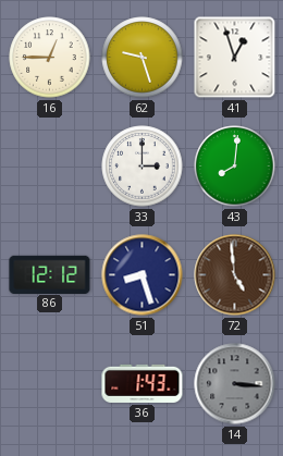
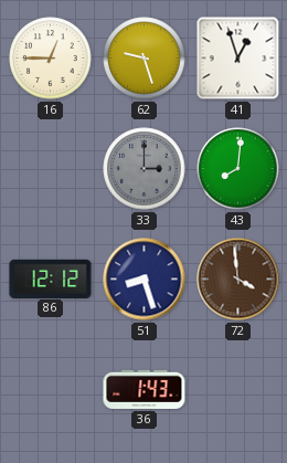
33 dial: white -> grey
72: 4:59 -> 3:59
14: 3:16 -> none
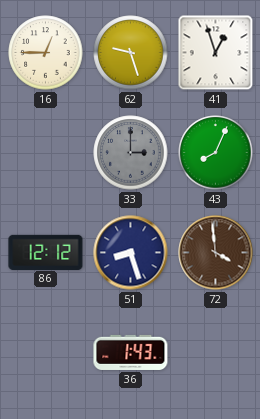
43: 8:01 -> 8:04
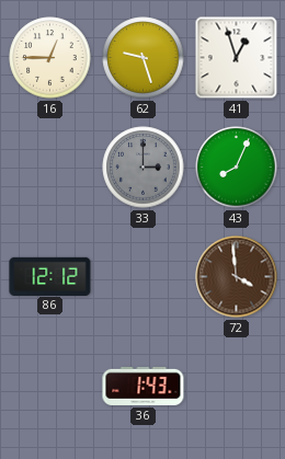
51: 8:27 -> none
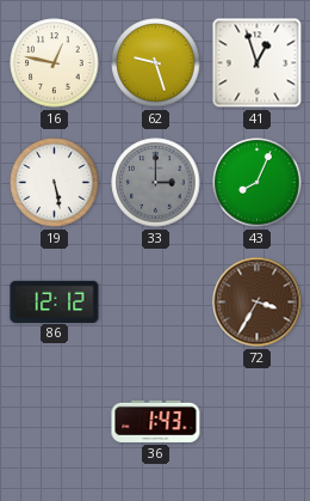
16: 12:45 -> 12:47
19: none -> 5:28
72: 3:59 -> 3:35
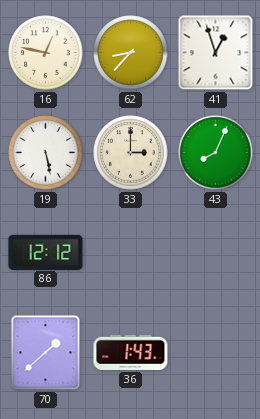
62: 9:27 -> 8:37
33 dial: grey -> cream
72: 3:35 -> none
70: none -> 1:38
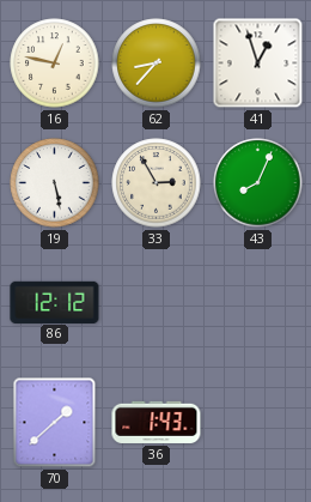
33: 3:00 -> 2:55
